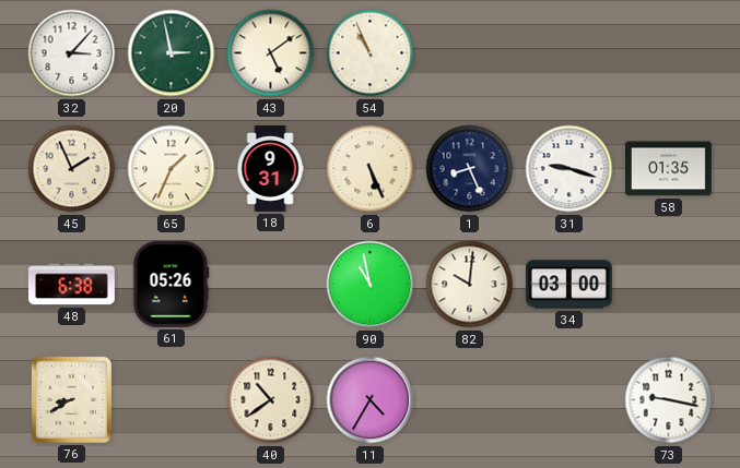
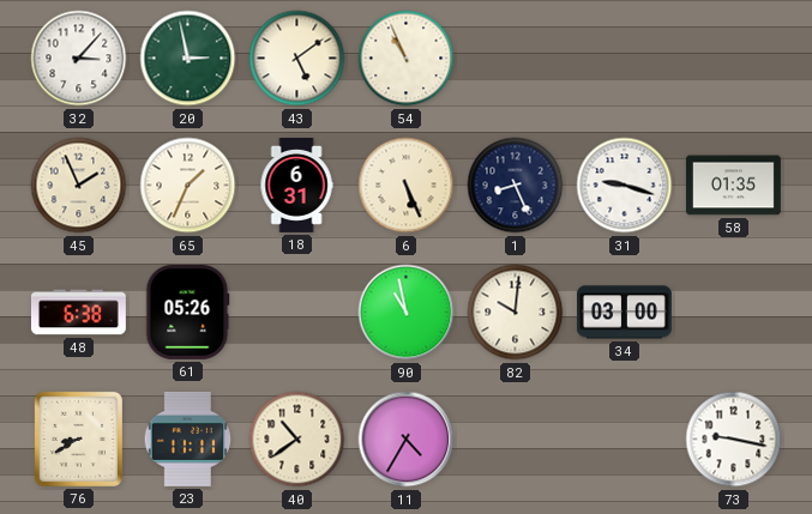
18: 9:31 -> 6:31
23: none -> 11:11
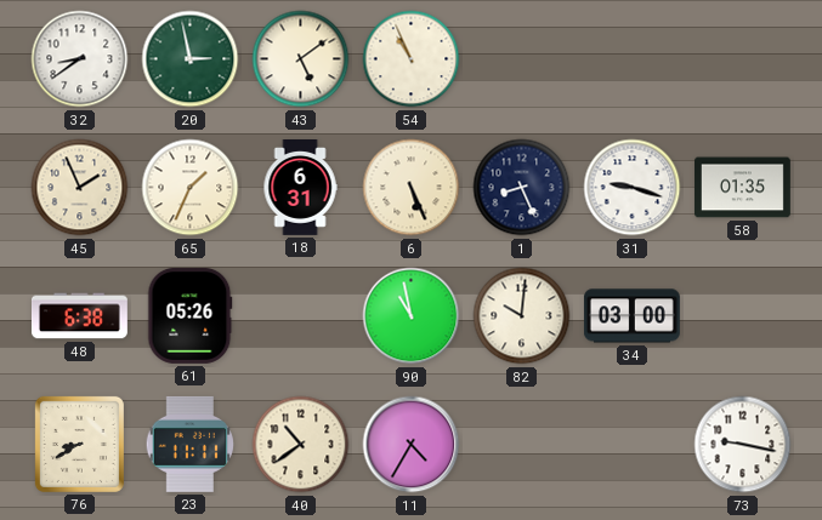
32: 3:07 -> 8:39
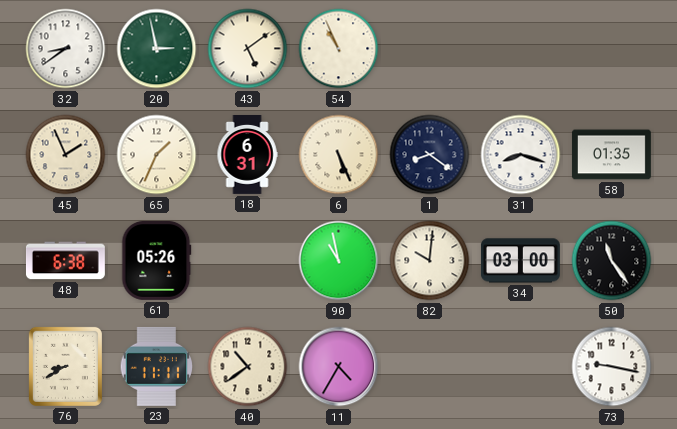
1: 8:26 -> 8:21
31: 9:18 -> 8:18
50: none -> 11:24
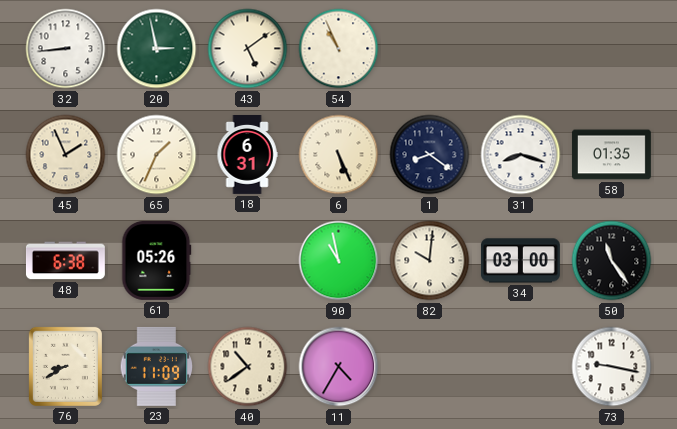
32: 8:39 -> 8:44
23: 11:11 -> 11:09
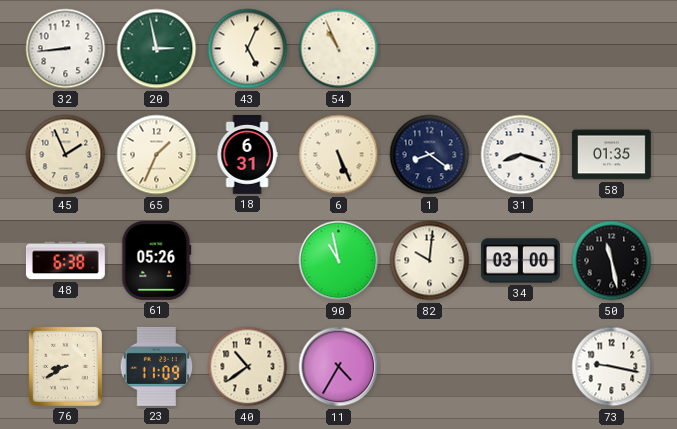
43: 5:09 -> 5:04
50: 11:24 -> 11:28
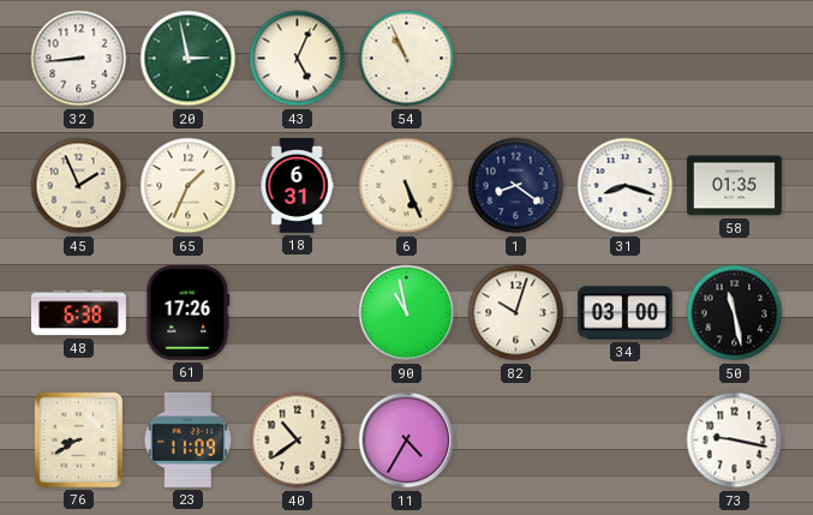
61: 05:26 -> 17:26
82: 10:01 -> 10:03
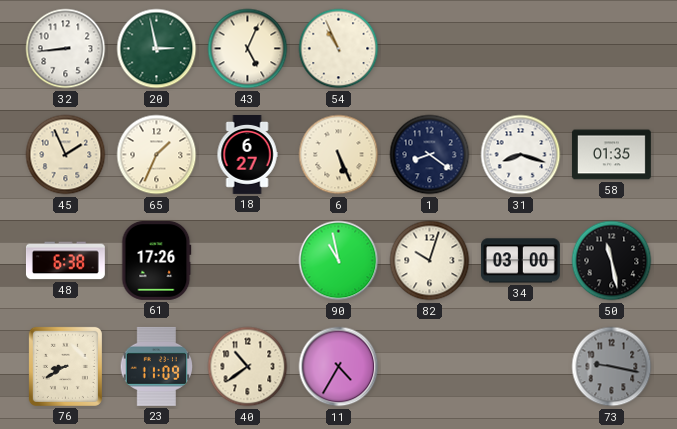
18: 6:31 -> 6:27
73 dial: white -> grey
